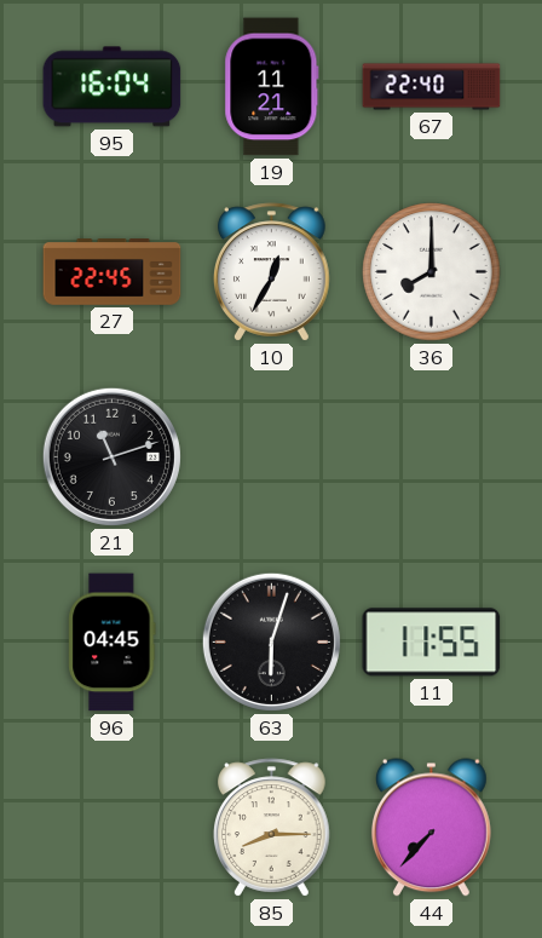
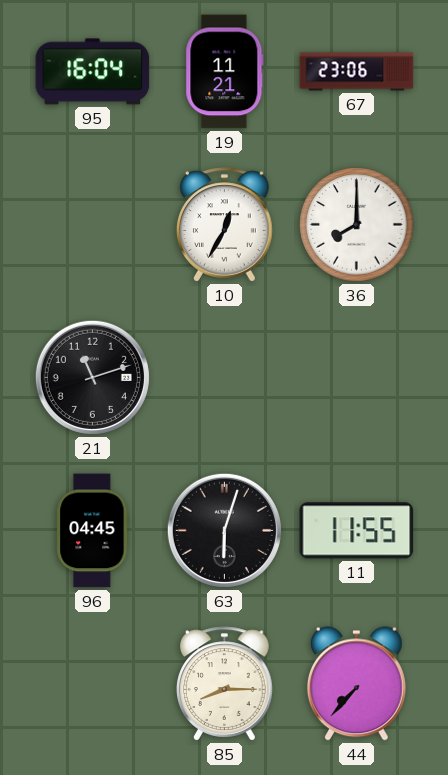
67: 22:40 -> 23:06
27: 22:45 -> none
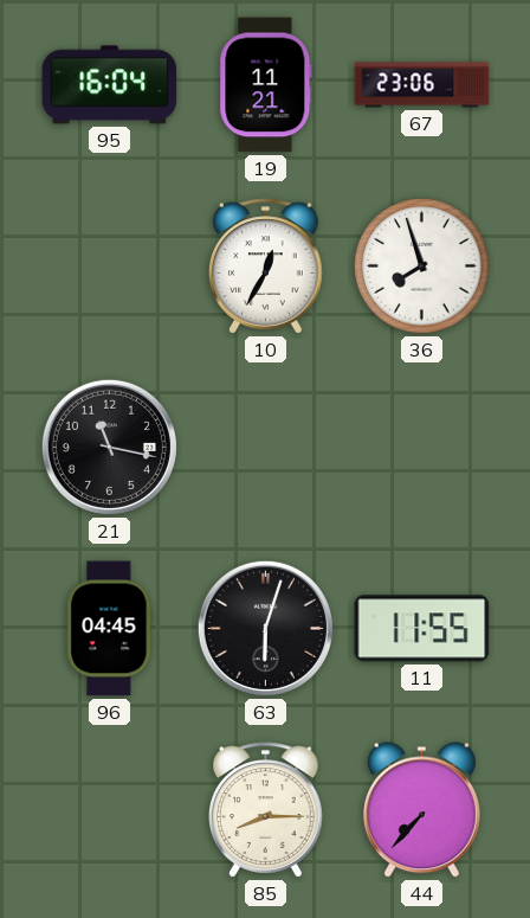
36: 8:00 -> 7:57
21: 11:12 -> 11:17
